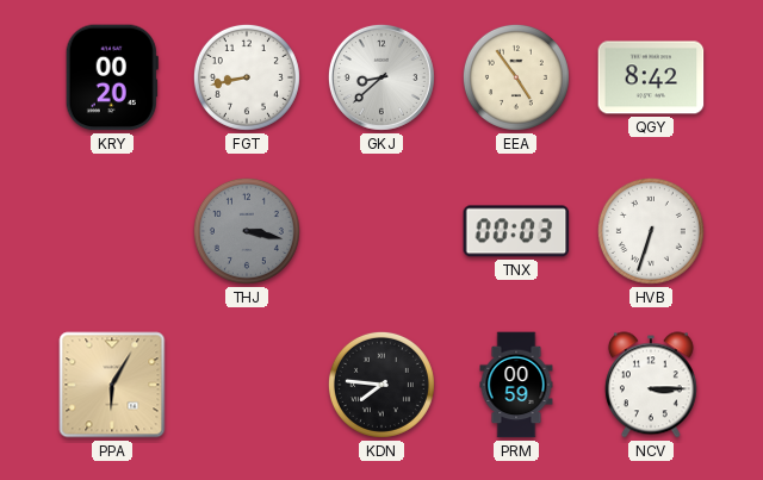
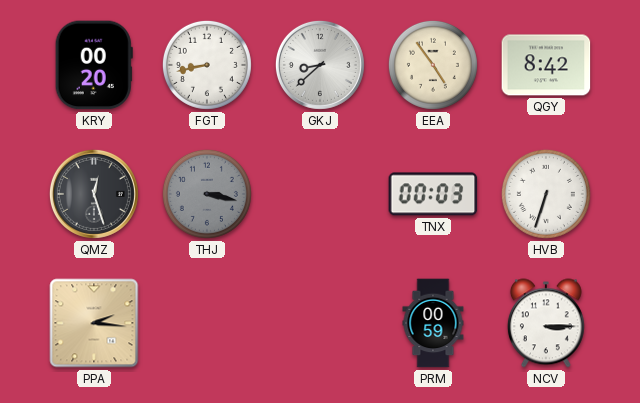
QMZ: none -> 12:27
PPA: 6:05 -> 2:16
KDN: 7:46 -> none
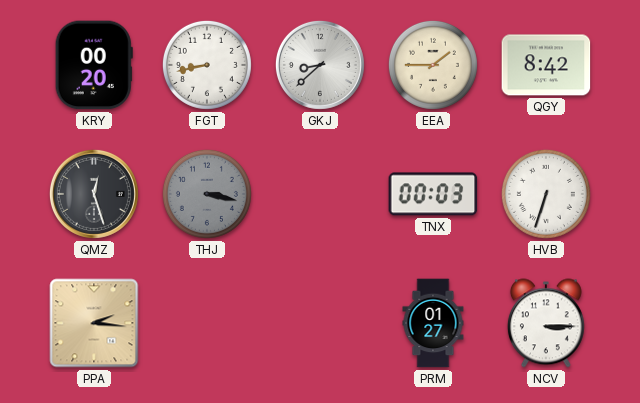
EEA: 4:54 -> 1:45
PRM: 00:59 -> 01:27
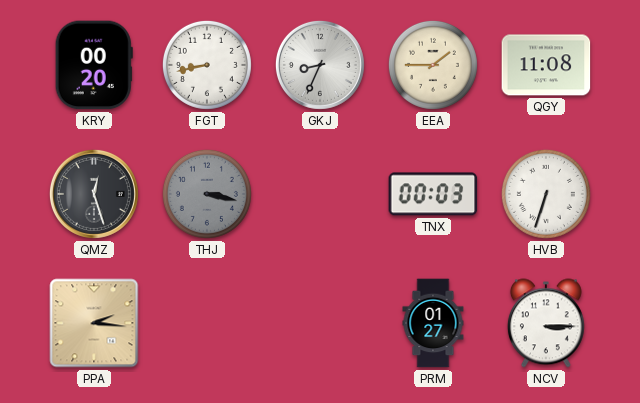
GKJ: 8:38 -> 8:34
QGY: 8:42 -> 11:08
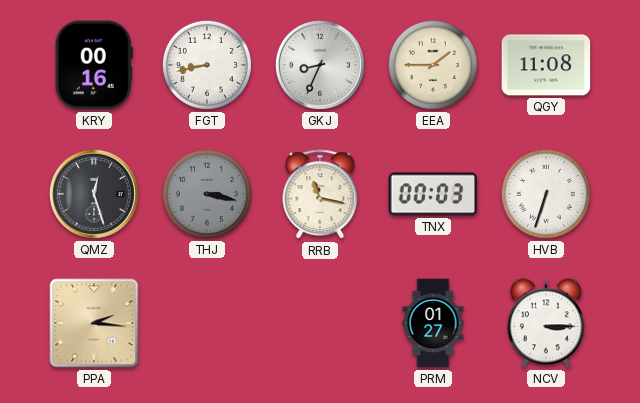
KRY: 00:20 -> 00:16
RRB: none -> 11:17
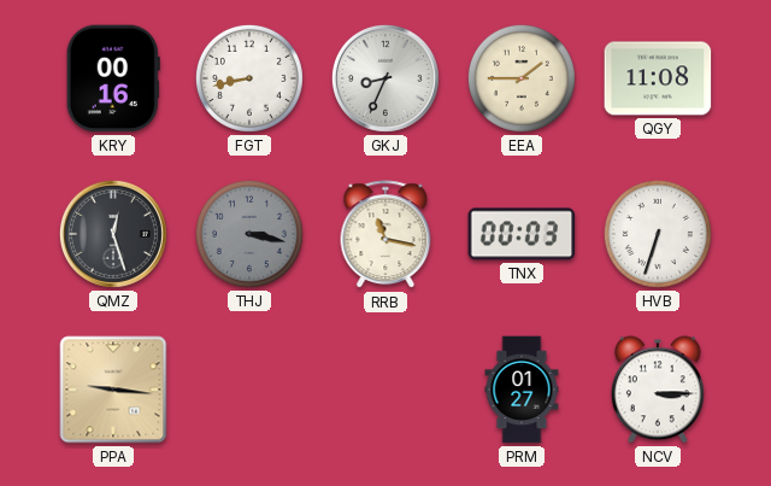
PPA: 2:16 -> 9:16
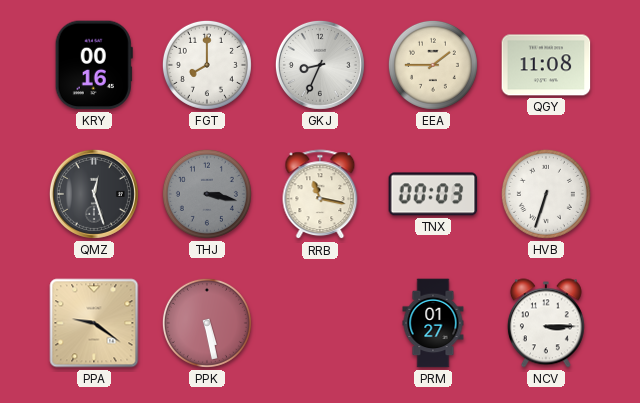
FGT: 8:43 -> 8:00
PPA: 9:16 -> 9:21
PPK: none -> 5:28
